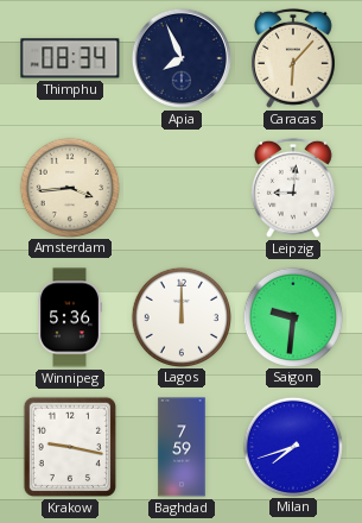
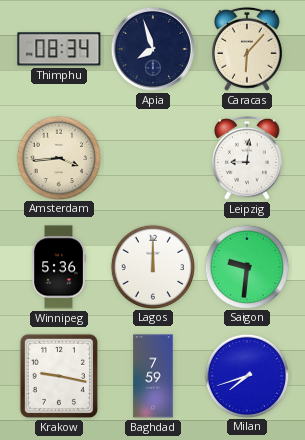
Apia: 7:56 -> 7:57
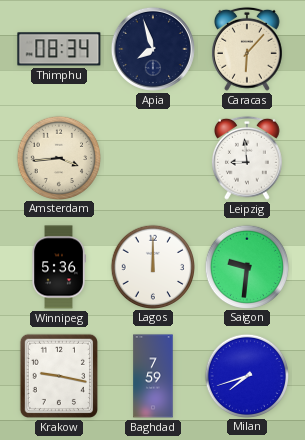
Leipzig: 9:01 -> 8:59
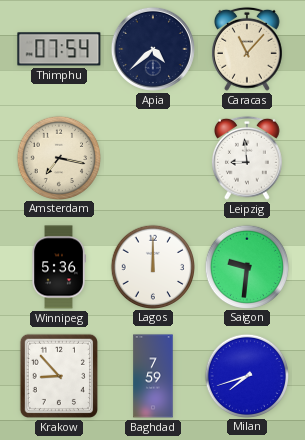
Thimphu: 08:34 -> 07:54
Apia: 7:57 -> 4:38
Caracas: 6:07 -> 11:07
Amsterdam: 3:44 -> 7:17
Krakow: 9:17 -> 8:53
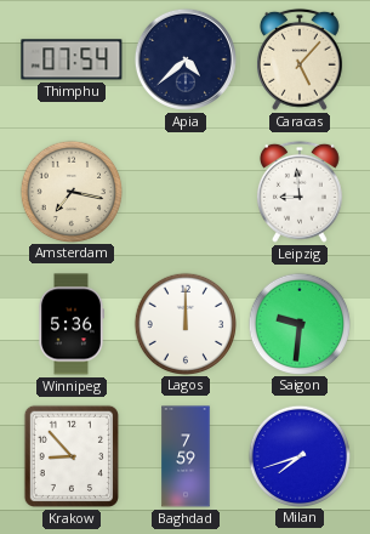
Caracas: 11:07 -> 5:07
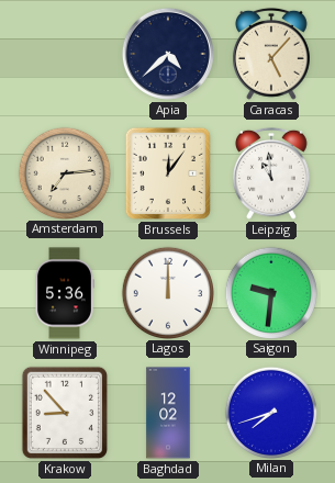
Thimphu: 07:54 -> none
Amsterdam: 7:17 -> 7:14
Brussels: none -> 12:06
Leipzig: 8:59 -> 10:59
Baghdad: 7:59 -> 12:02
